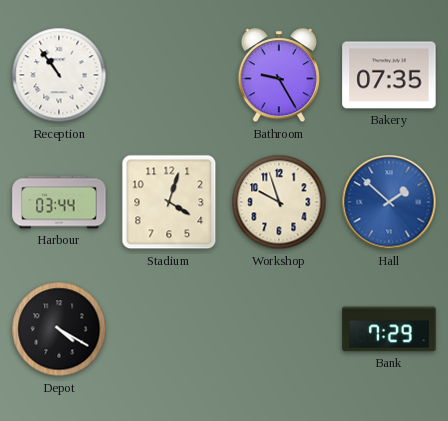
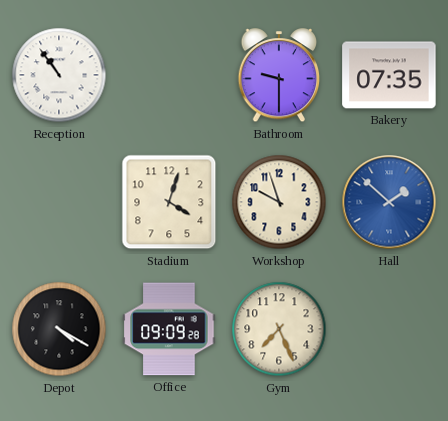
Bathroom: 9:25 -> 9:30
Harbour: 03:44 -> none
Office: none -> 09:09
Gym: none -> 7:26
Bank: 7:29 -> none
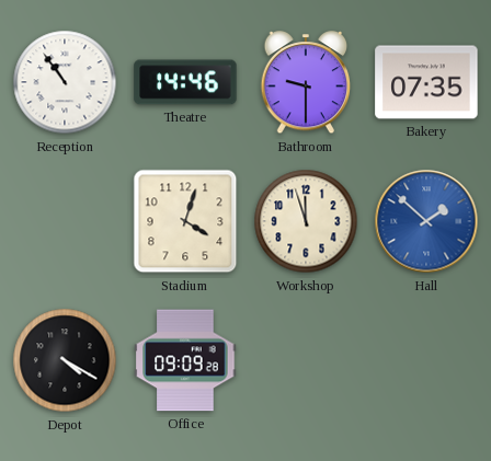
Theatre: none -> 14:46
Workshop: 9:57 -> 11:57
Gym: 7:26 -> none
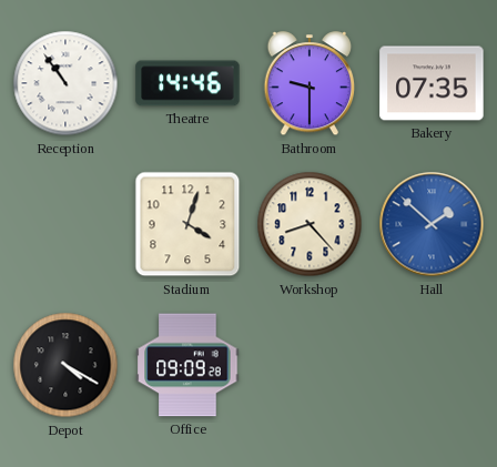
Workshop: 11:57 -> 8:23
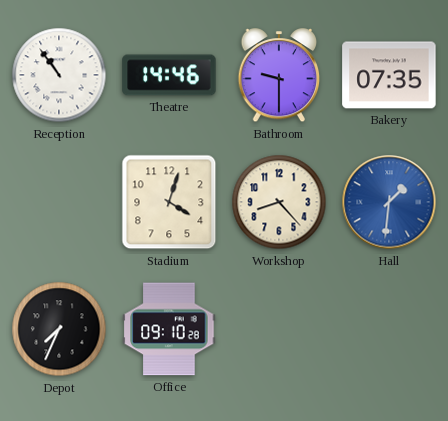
Hall: 1:52 -> 1:31
Depot: 4:20 -> 7:34
Office: 09:09 -> 09:10
